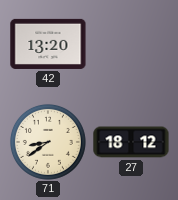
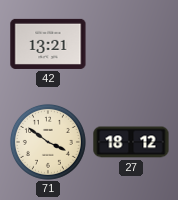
42: 13:20 -> 13:21
71: 8:39 -> 3:51
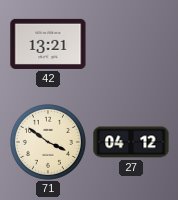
27: 18:12 -> 04:12
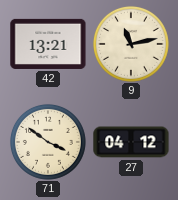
9: none -> 11:13
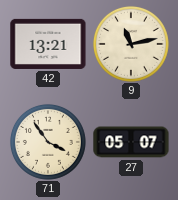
71: 3:51 -> 3:54
27: 04:12 -> 05:07
